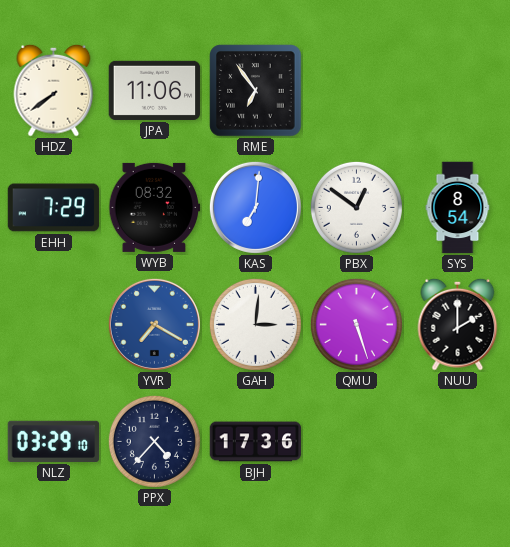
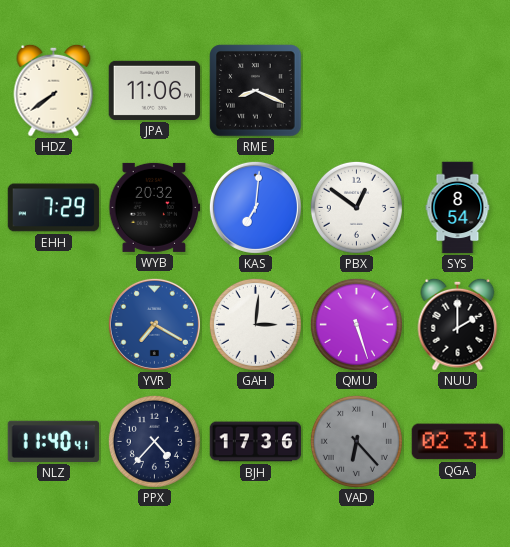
RME: 6:54 -> 8:19
WYB: 08:32 -> 20:32
NLZ: 03:29 -> 11:40
VAD: none -> 6:23
QGA: none -> 02:31
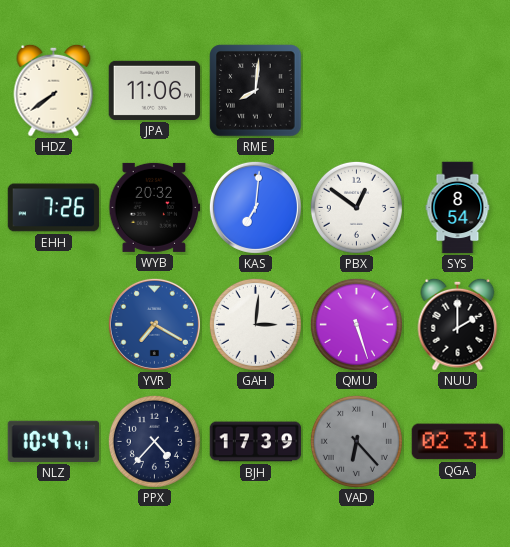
RME: 8:19 -> 8:01
EHH: 7:29 -> 7:26
NLZ: 11:40 -> 10:47
BJH: 17:36 -> 17:39
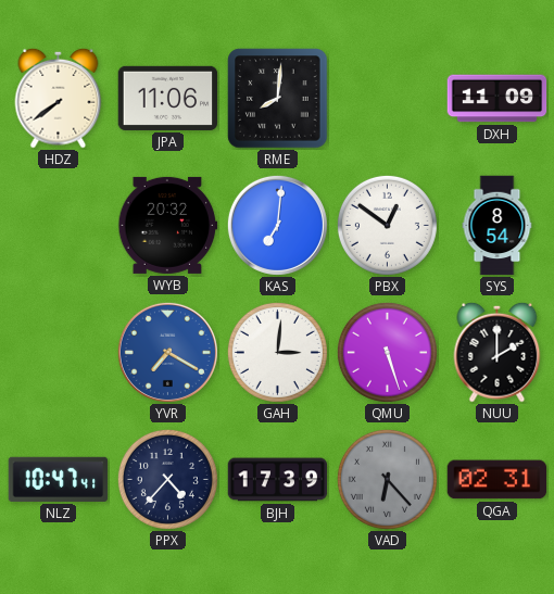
DXH: none -> 11:09
EHH: 7:26 -> none
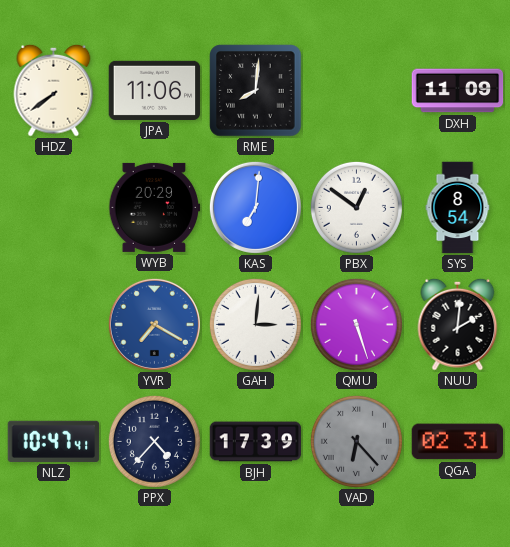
WYB: 20:32 -> 20:29
NUU: 2:00 -> 2:01
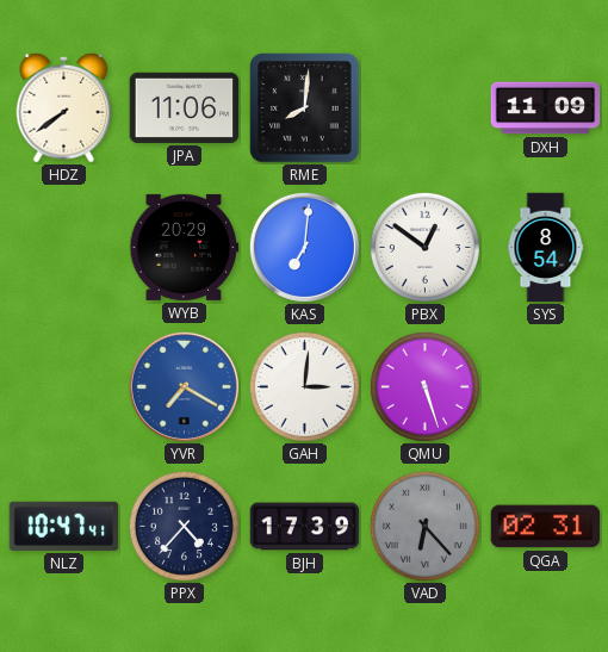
NUU: 2:01 -> none
